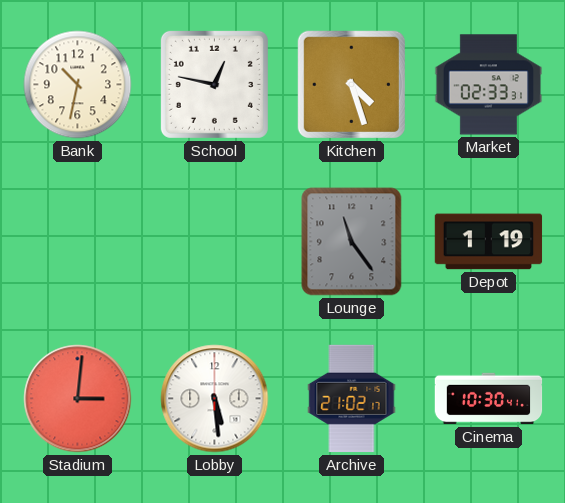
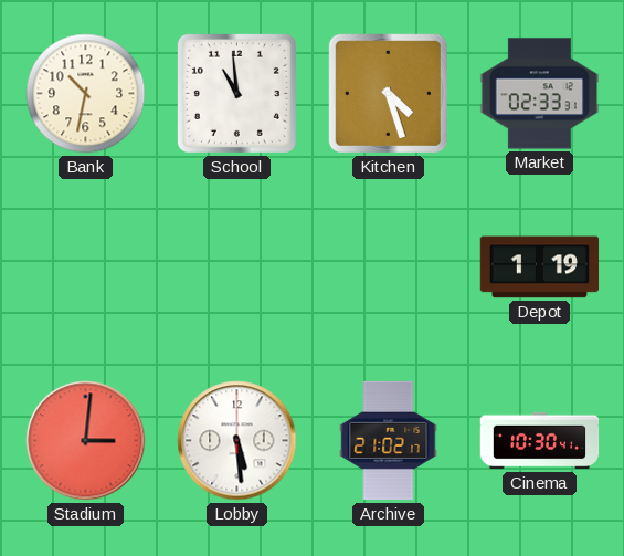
School: 12:47 -> 10:59
Lounge: 11:24 -> none
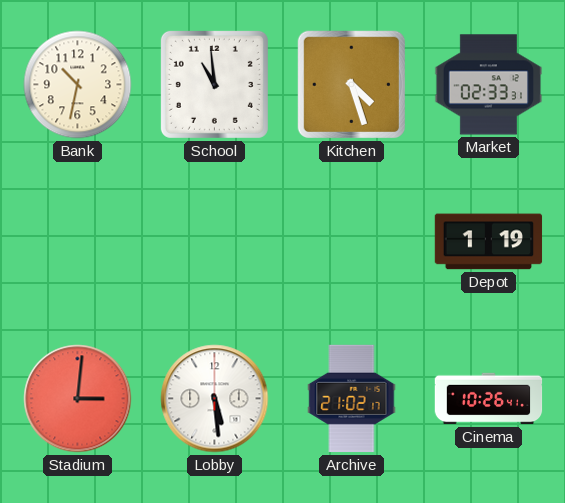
Cinema: 10:30 -> 10:26
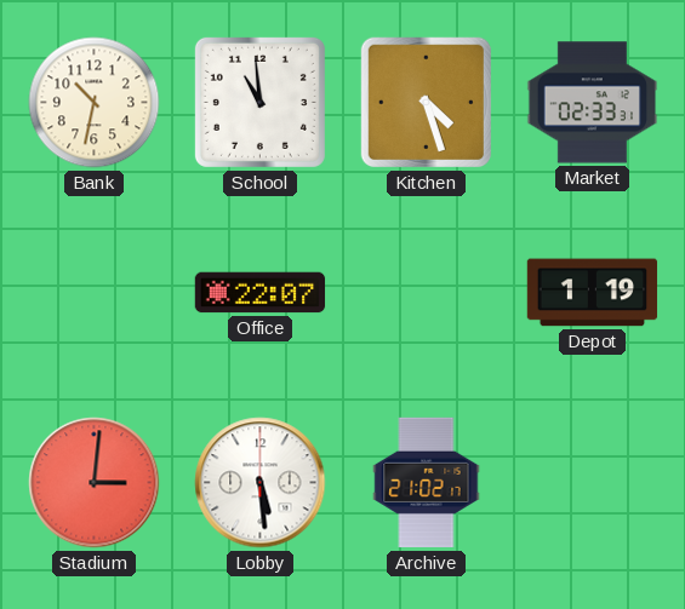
Office: none -> 22:07
Cinema: 10:26 -> none
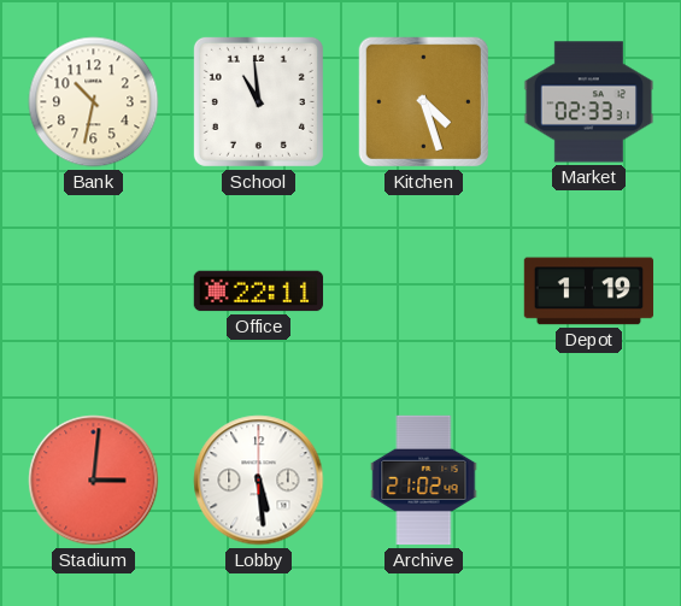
Office: 22:07 -> 22:11
Archive: 21:02:17 -> 21:02:49
